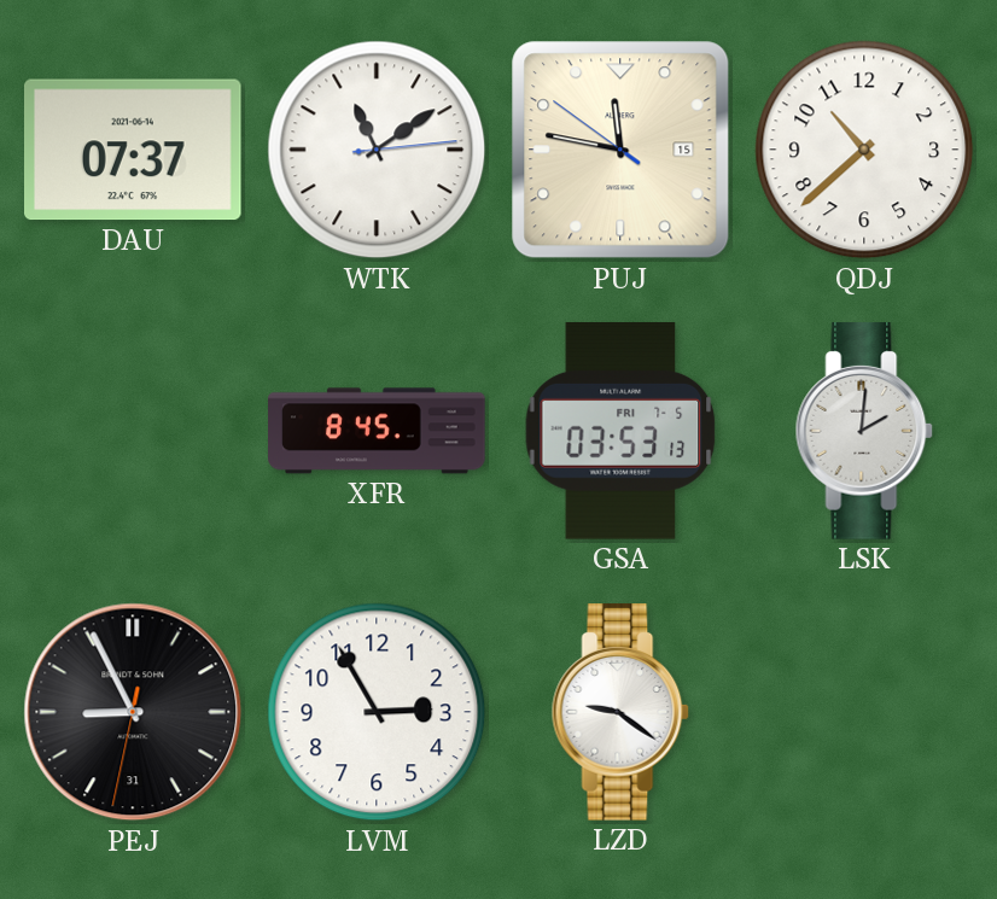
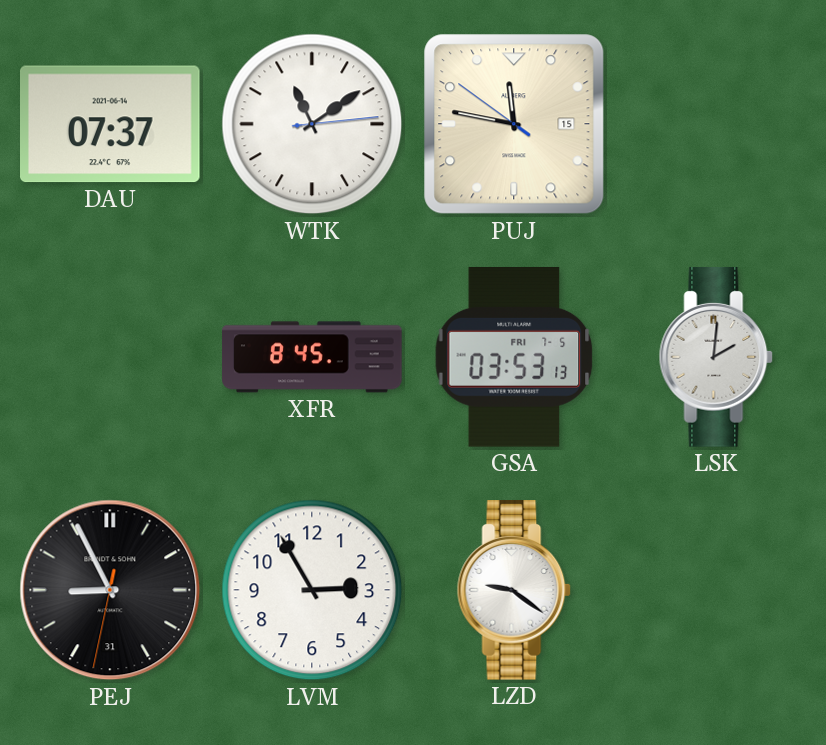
QDJ: 10:38 -> none
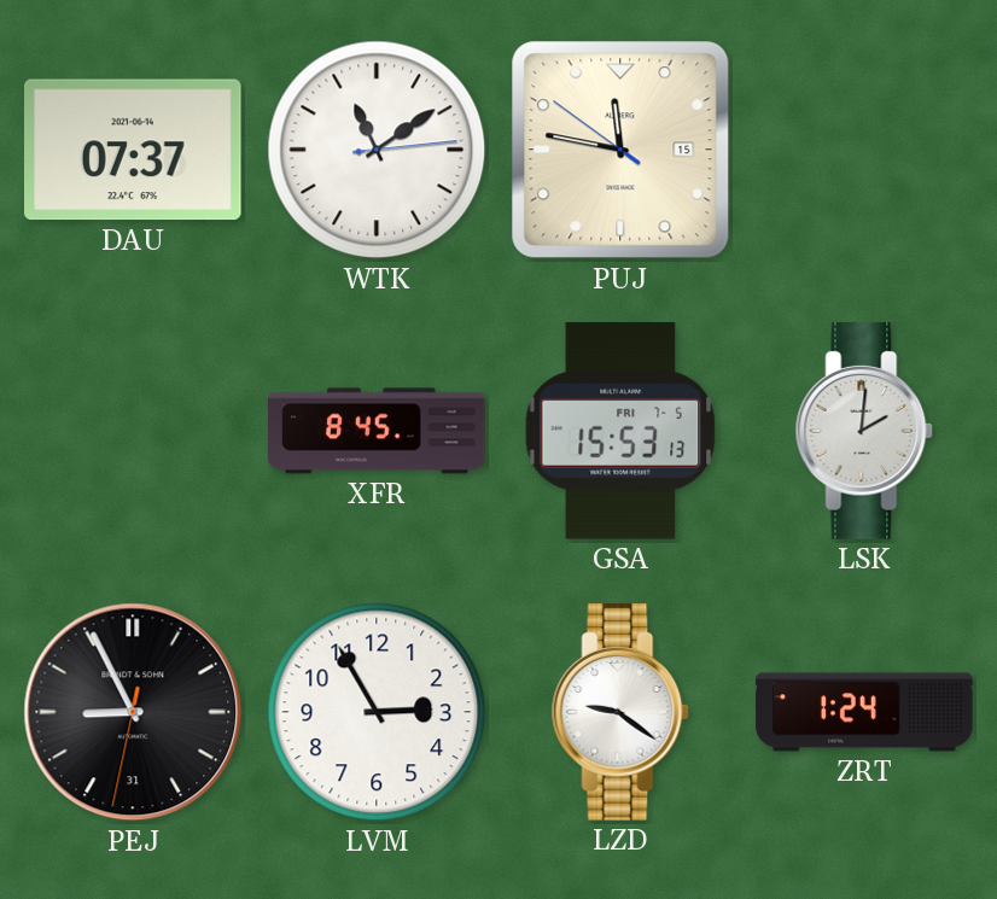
GSA: 03:53 -> 15:53
ZRT: none -> 1:24
